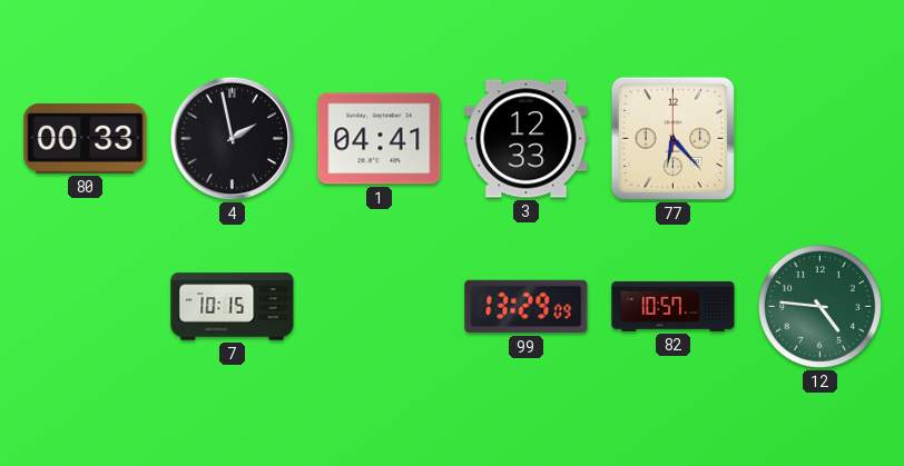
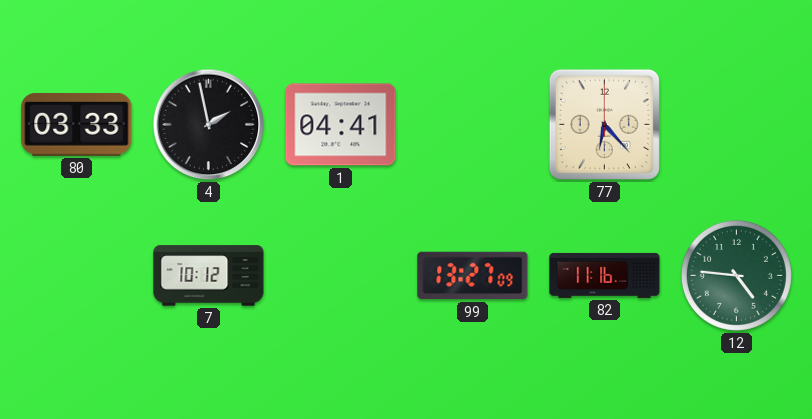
80: 00:33 -> 03:33
3: 12:33 -> none
7: 10:15 -> 10:12
99: 13:29 -> 13:27
82: 10:57 -> 11:16
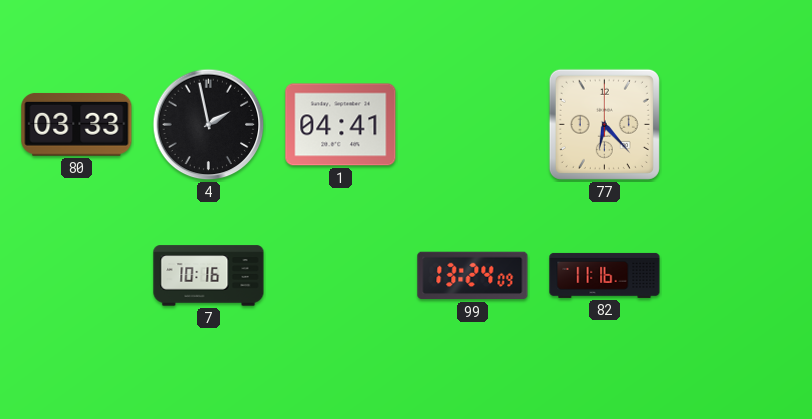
7: 10:12 -> 10:16
99: 13:27 -> 13:24
12: 4:46 -> none
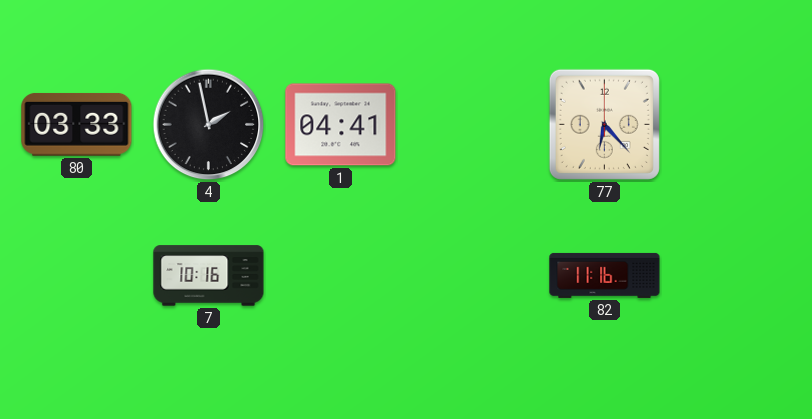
99: 13:24 -> none
